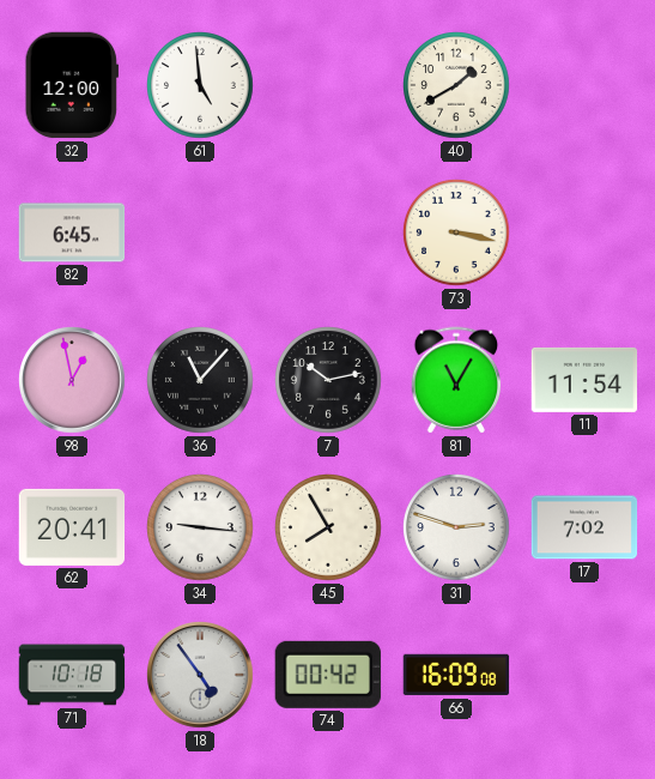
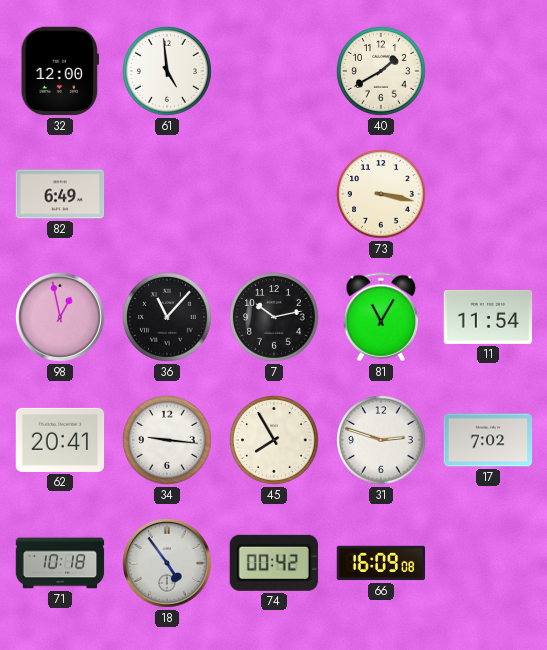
82: 6:45 -> 6:49
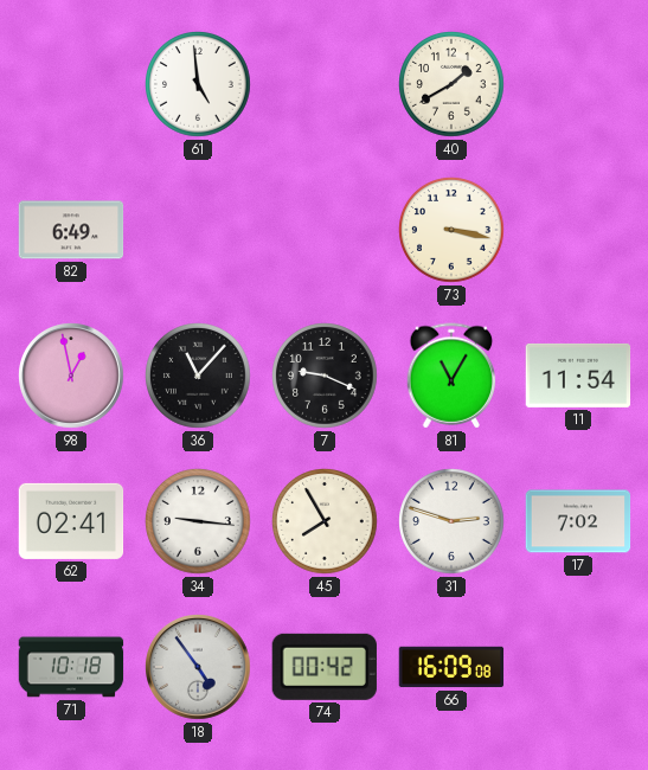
32: 12:00 -> none
7: 10:13 -> 9:19
62: 20:41 -> 02:41
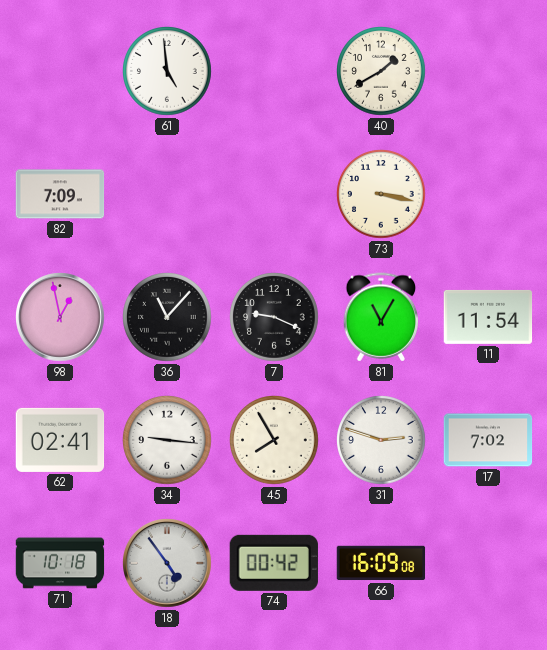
82: 6:49 -> 7:09
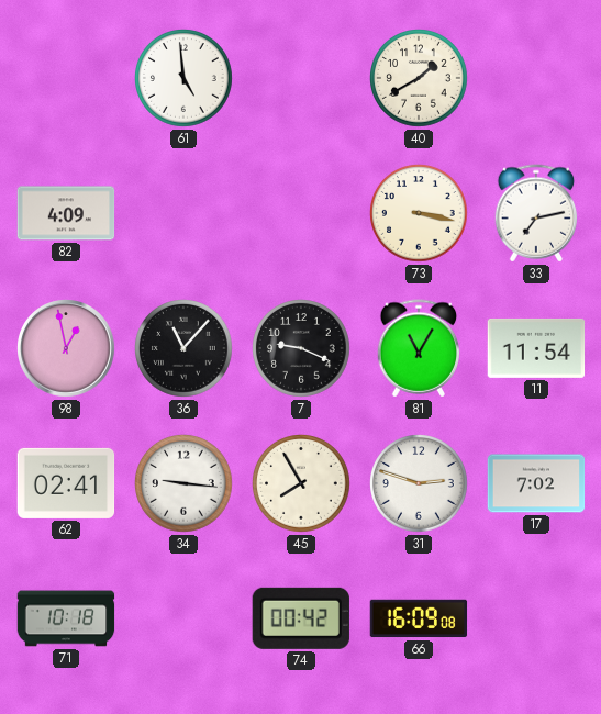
82: 7:09 -> 4:09
33: none -> 7:13
18: 4:54 -> none
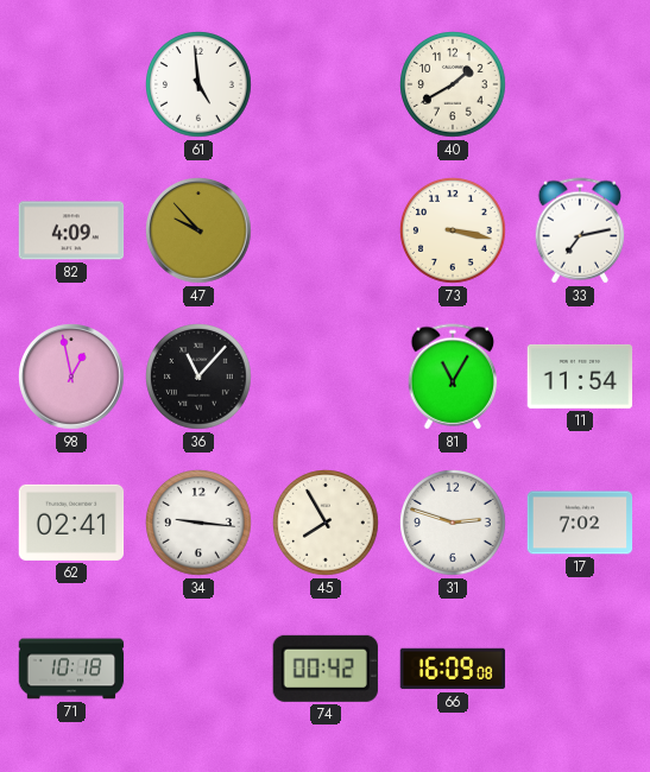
47: none -> 9:53
7: 9:19 -> none
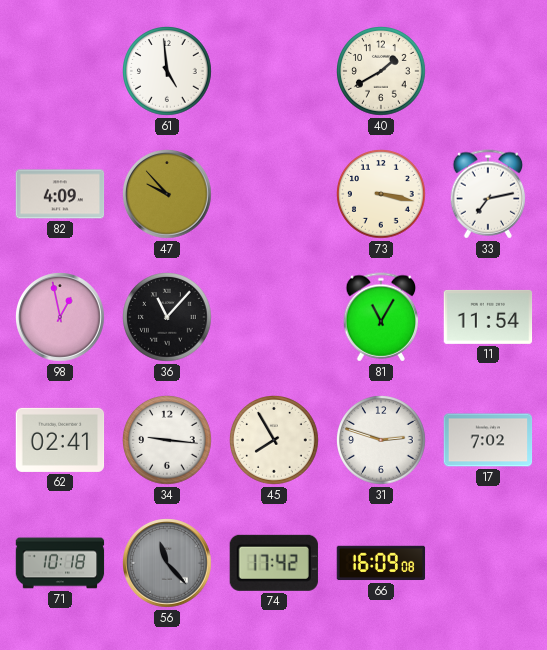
56: none -> 11:23
74: 00:42 -> 17:42
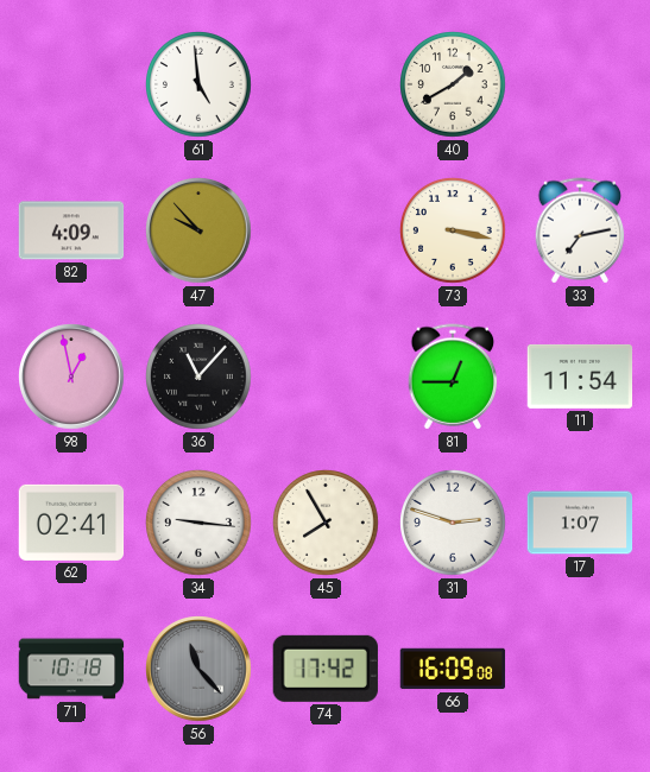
81: 11:05 -> 12:45
17: 7:02 -> 1:07
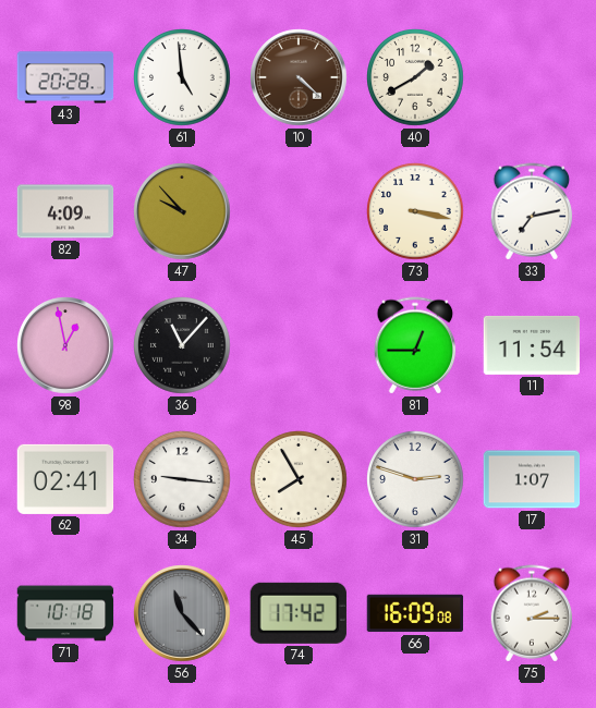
43: none -> 20:28
10: none -> 4:22
75: none -> 2:15
